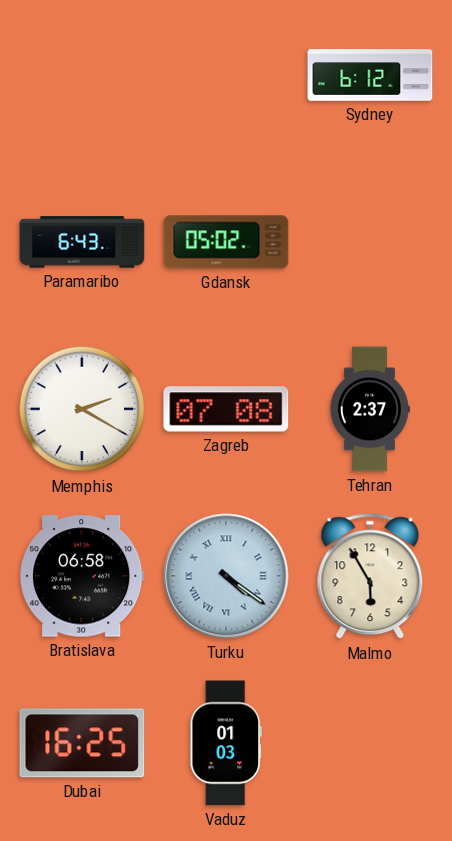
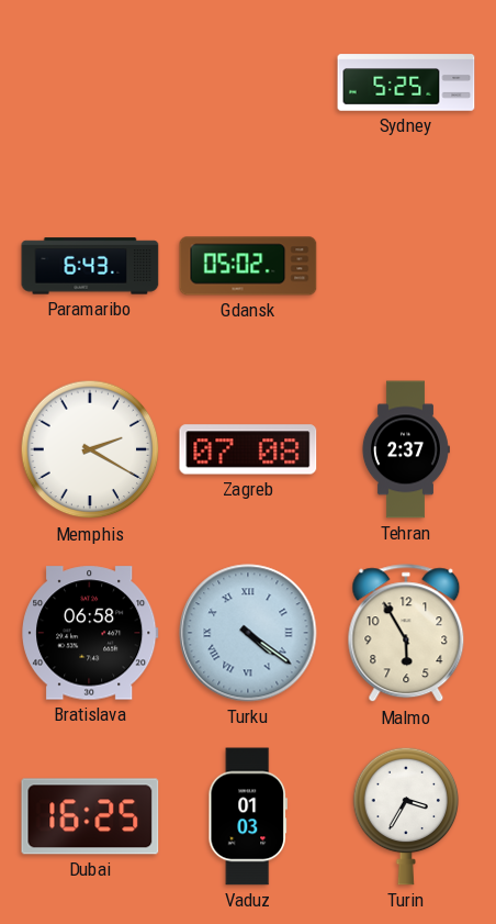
Sydney: 6:12 -> 5:25
Turin: none -> 3:35
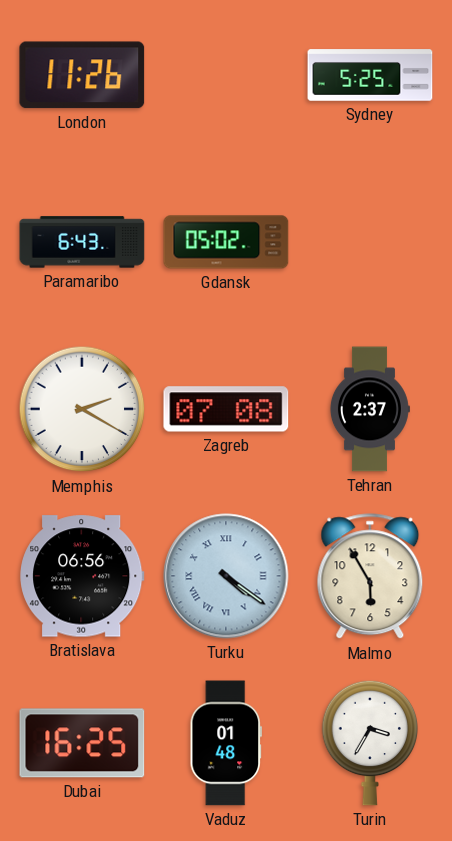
London: none -> 11:26
Bratislava: 06:58 -> 06:56
Vaduz: 01:03 -> 01:48
